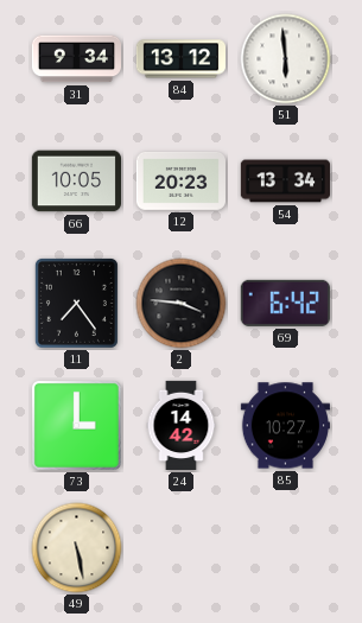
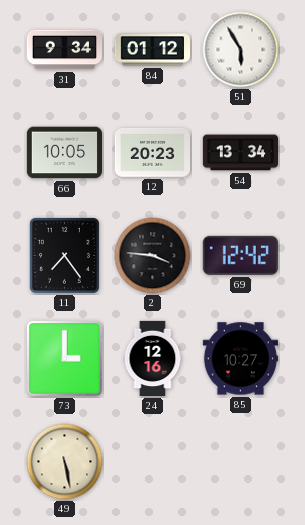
84: 13:12 -> 01:12
51: 5:59 -> 5:55
69: 6:42 -> 12:42
24: 14:42 -> 12:16
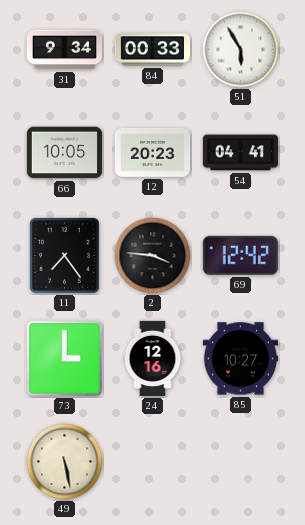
84: 01:12 -> 00:33
54: 13:34 -> 04:41
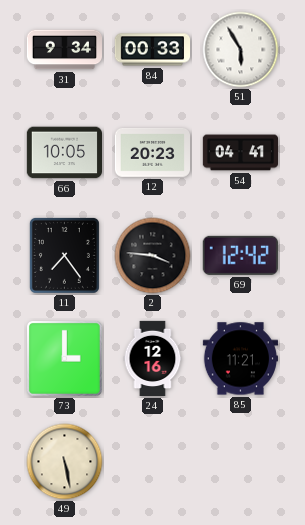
85: 10:27 -> 11:21
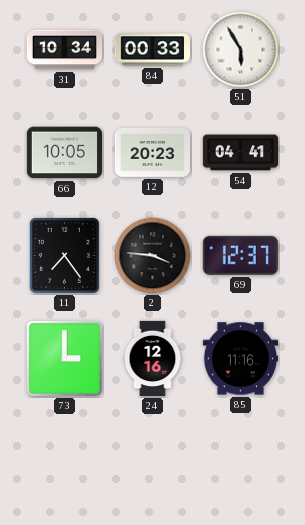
31: 9:34 -> 10:34
69: 12:42 -> 12:37
85: 11:21 -> 11:16
49: 5:28 -> none
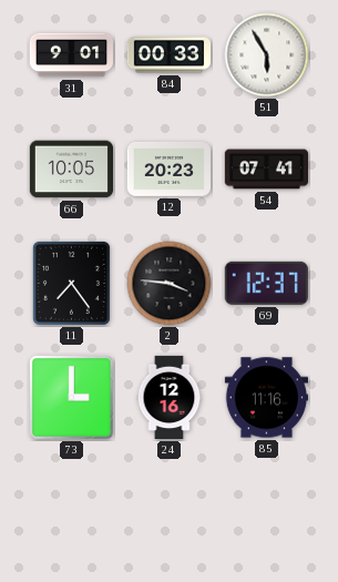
31: 10:34 -> 9:01
54: 04:41 -> 07:41
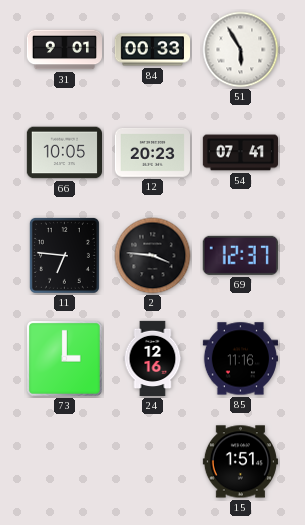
11: 7:24 -> 6:46
15: none -> 1:51
